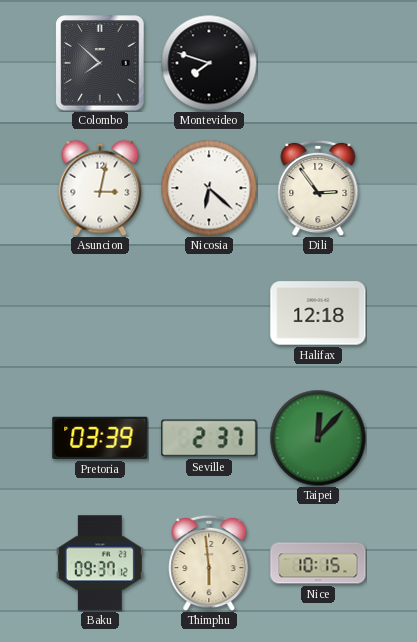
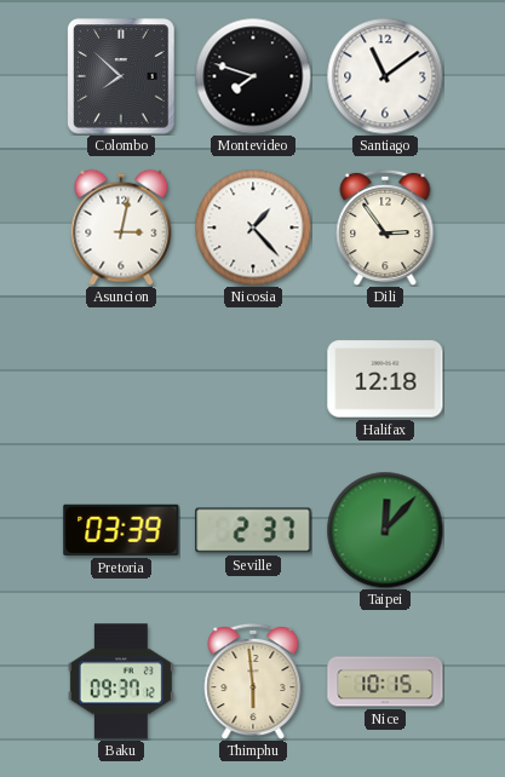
Santiago: none -> 11:09
Nicosia: 6:22 -> 1:23
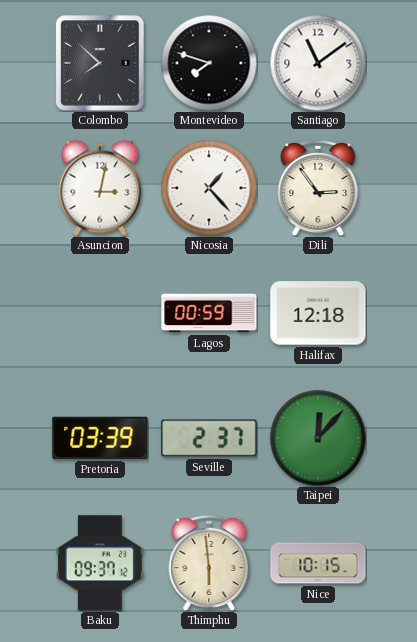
Lagos: none -> 00:59
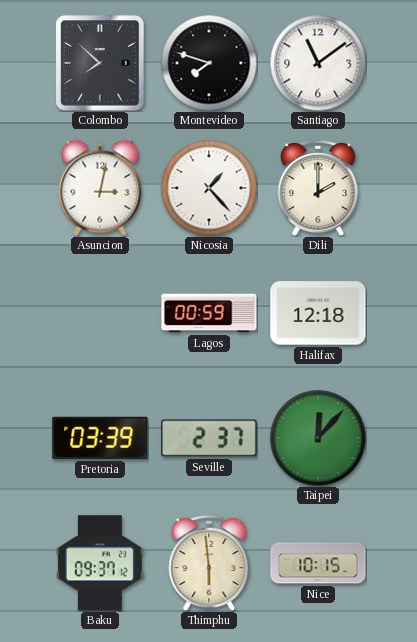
Dili: 2:54 -> 2:00
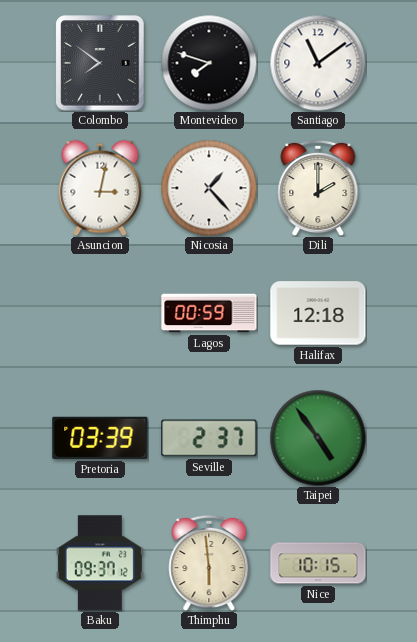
Colombo: 7:52 -> 7:51
Taipei: 12:07 -> 4:54
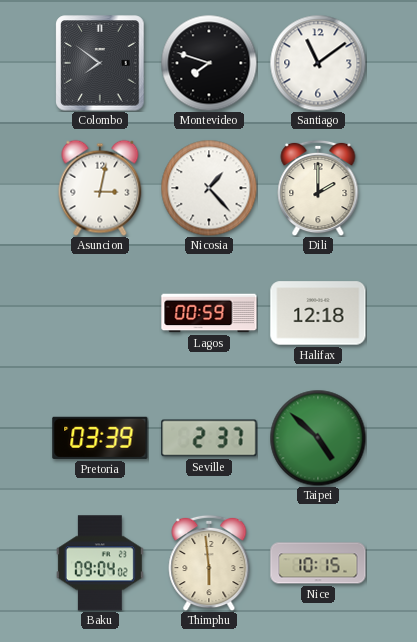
Taipei: 4:54 -> 4:52
Baku: 09:37 -> 09:04
